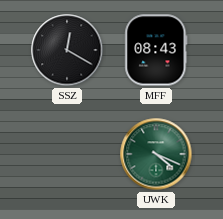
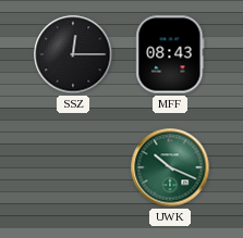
SSZ: 12:20 -> 12:15
UWK: 4:19 -> 10:19
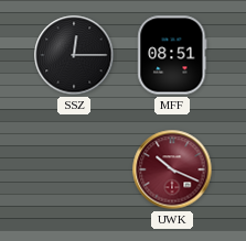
MFF: 08:43 -> 08:51
UWK dial: green -> burgundy
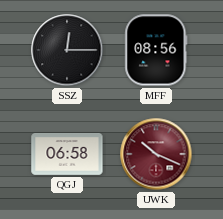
MFF: 08:51 -> 08:56
QGJ: none -> 06:58
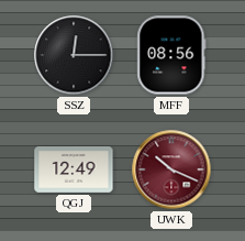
QGJ: 06:58 -> 12:49
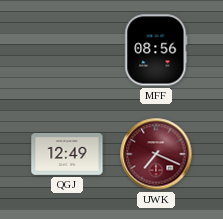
SSZ: 12:15 -> none
UWK: 10:19 -> 7:19
